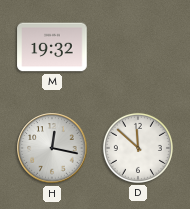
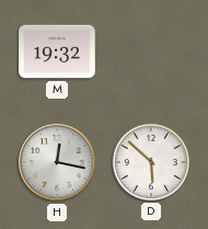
D: 11:52 -> 5:52
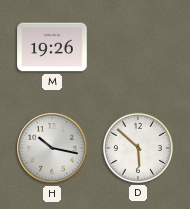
M: 19:32 -> 19:26
H: 12:17 -> 10:17
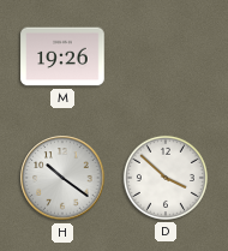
H: 10:17 -> 10:21
D: 5:52 -> 3:52
